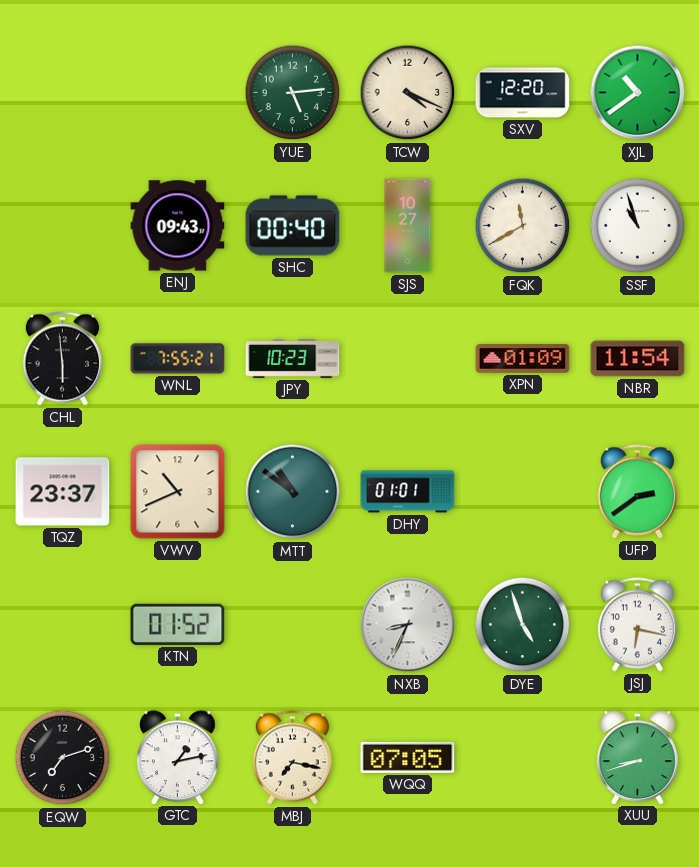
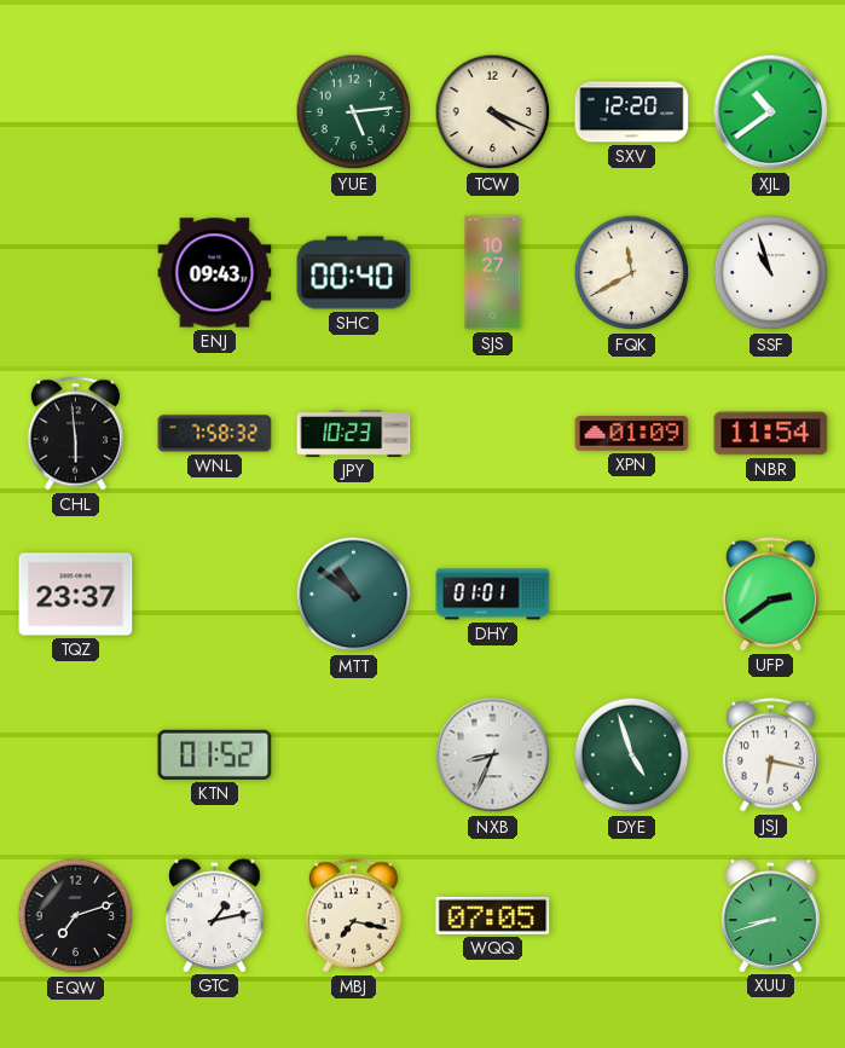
WNL: 7:55 -> 7:58
VWV: 10:41 -> none
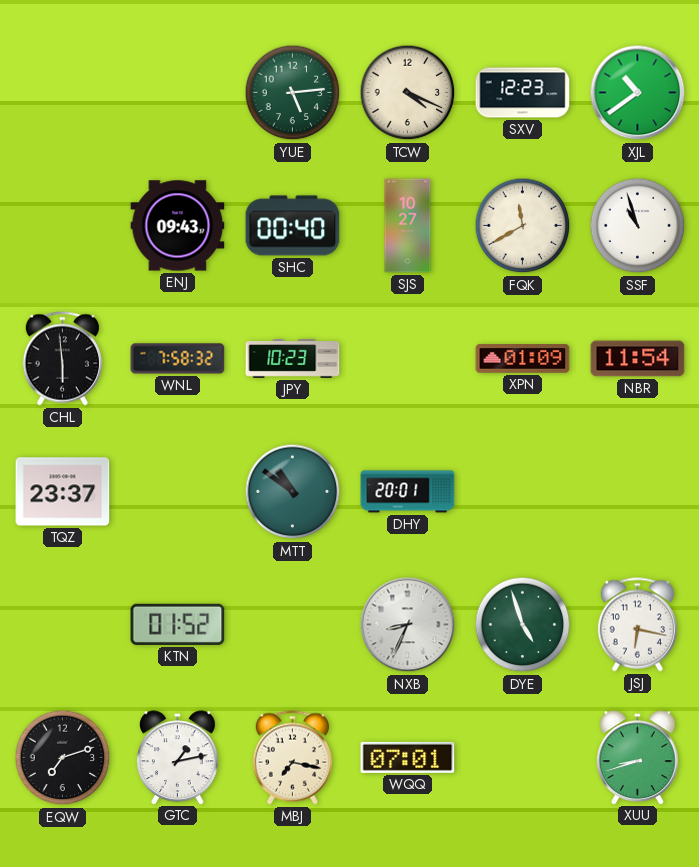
SXV: 12:20 -> 12:23
DHY: 01:01 -> 20:01
UFP: 2:39 -> none
WQQ: 07:05 -> 07:01
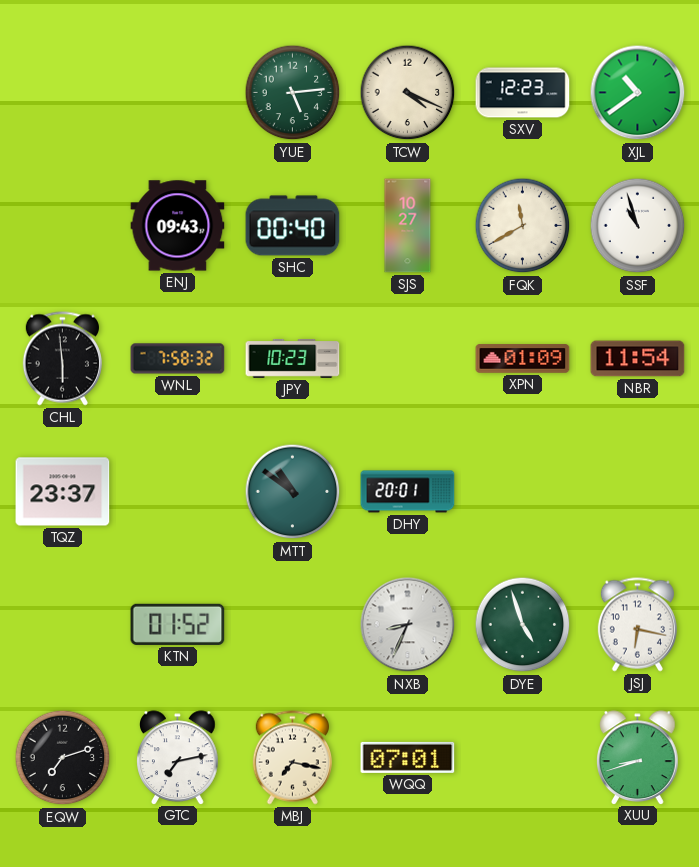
GTC: 1:13 -> 7:13
